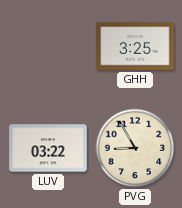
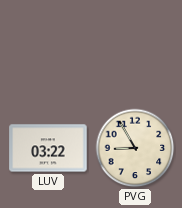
GHH: 3:25 -> none
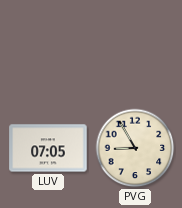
LUV: 03:22 -> 07:05
